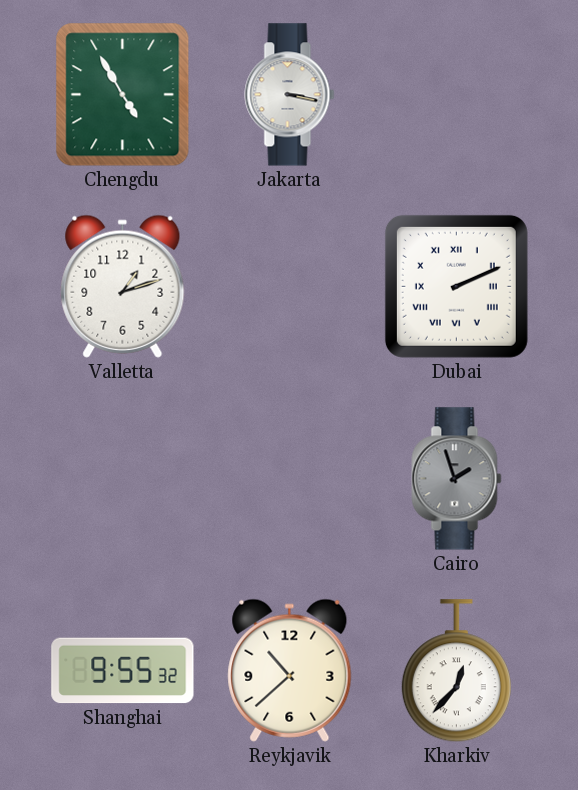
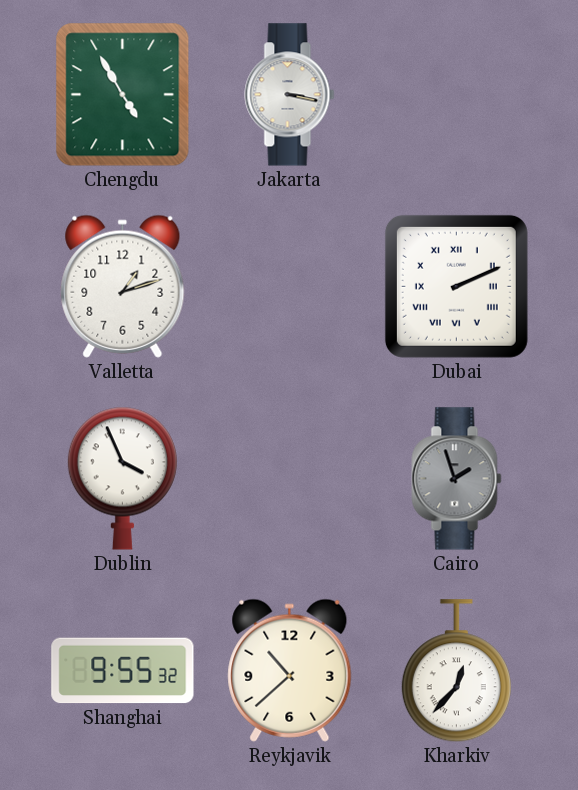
Dublin: none -> 3:56
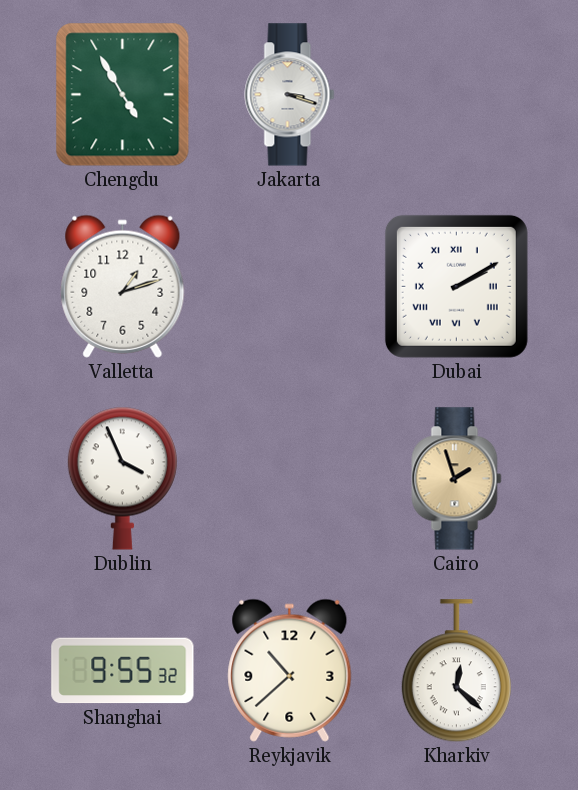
Jakarta: 3:17 -> 3:18
Dubai: 2:11 -> 2:10
Cairo dial: grey -> champagne
Kharkiv: 12:37 -> 12:22
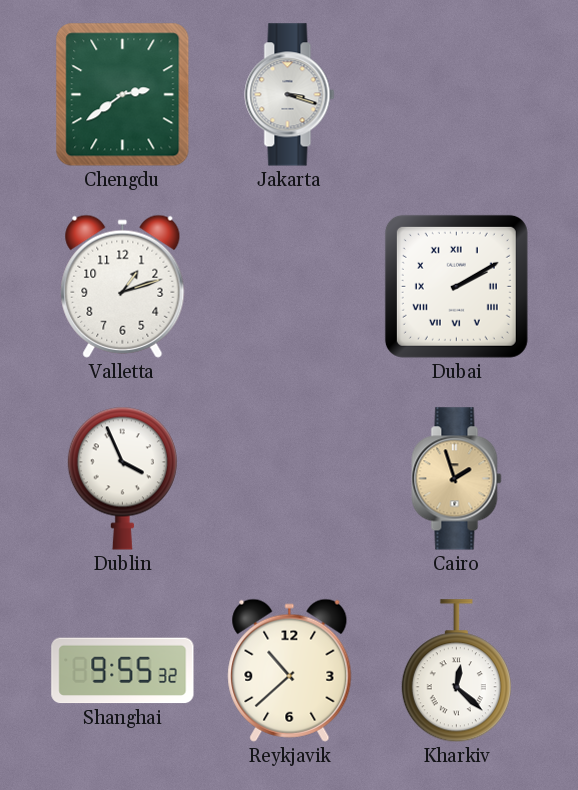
Chengdu: 4:55 -> 2:39
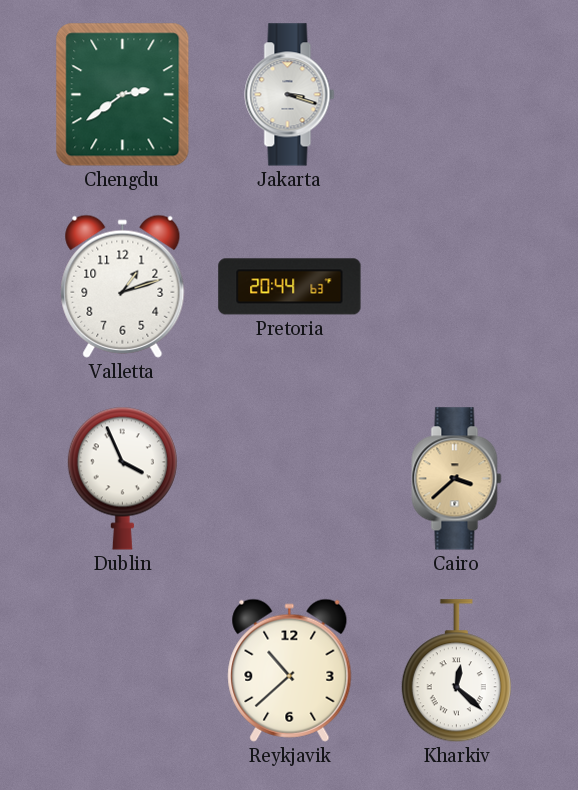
Pretoria: none -> 20:44
Dubai: 2:10 -> none
Cairo: 1:57 -> 3:38
Shanghai: 9:55 -> none
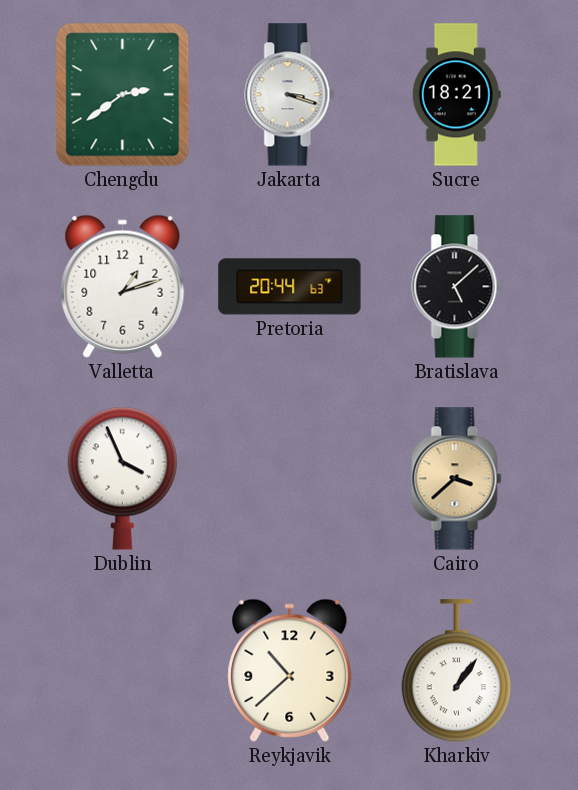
Sucre: none -> 18:21
Bratislava: none -> 5:08
Kharkiv: 12:22 -> 1:06
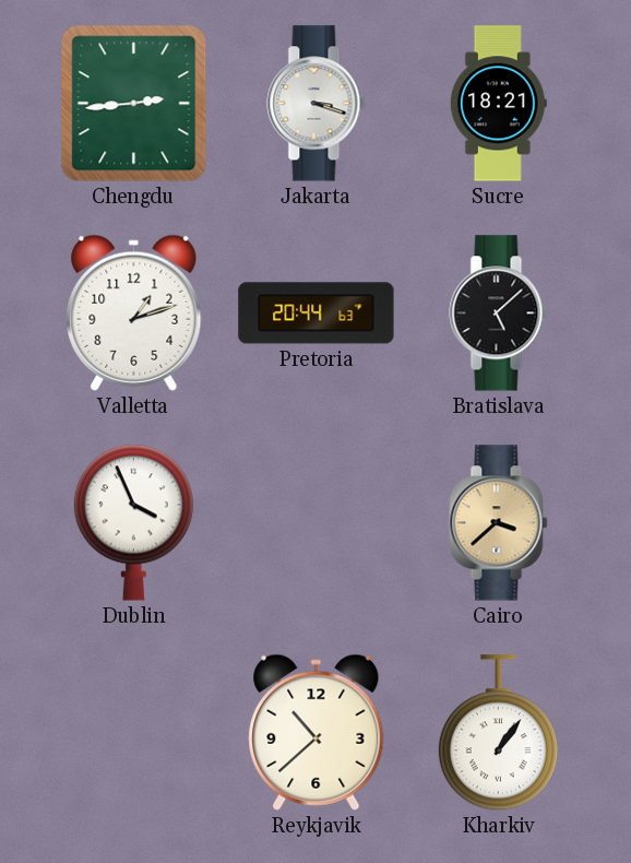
Chengdu: 2:39 -> 2:44
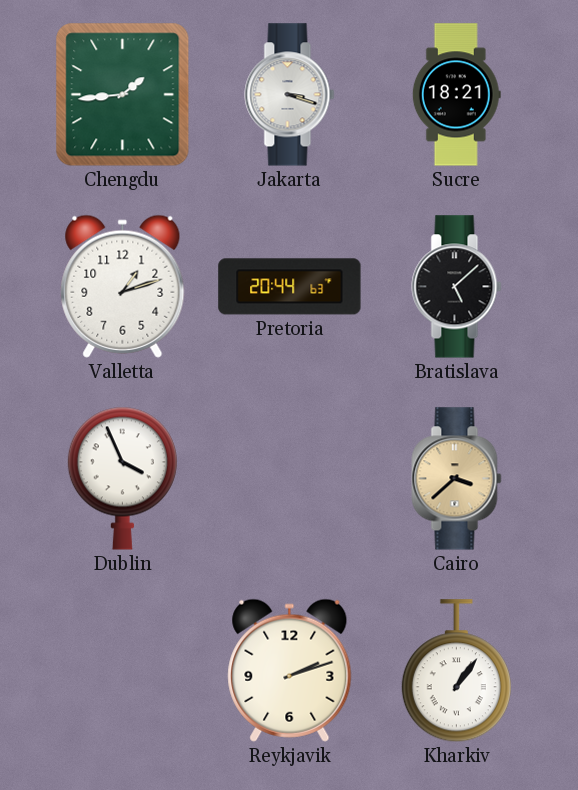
Chengdu: 2:44 -> 1:44
Reykjavik: 10:38 -> 2:12
